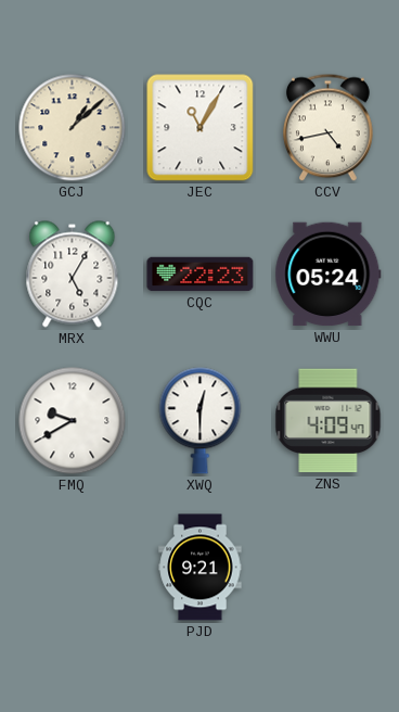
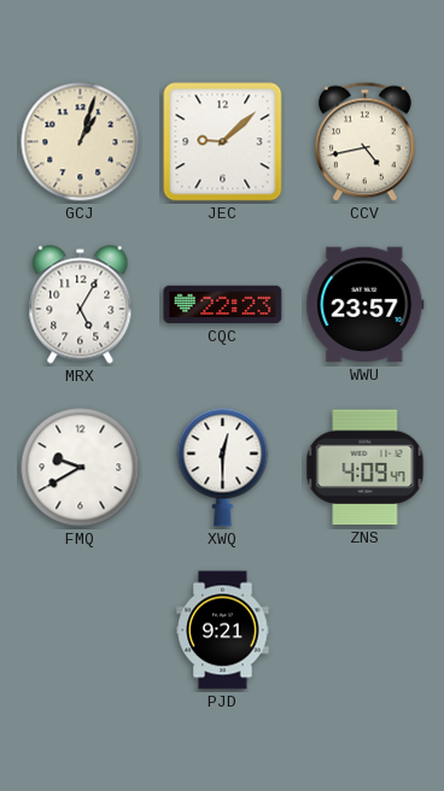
GCJ: 1:08 -> 1:03
JEC: 11:05 -> 9:08
WWU: 05:24 -> 23:57
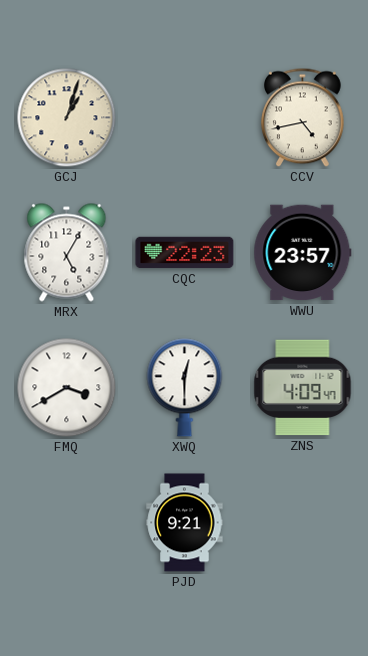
JEC: 9:08 -> none
FMQ: 9:40 -> 3:40
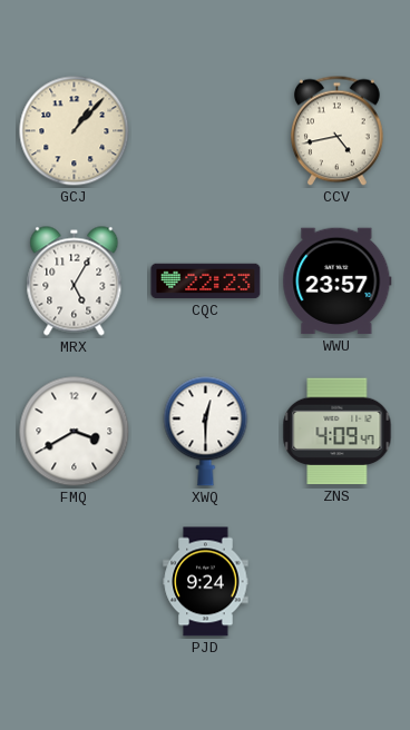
GCJ: 1:03 -> 1:07
PJD: 9:21 -> 9:24
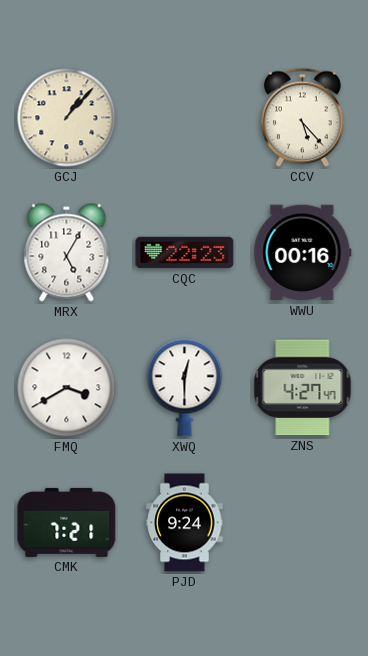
CCV: 4:43 -> 5:23
WWU: 23:57 -> 00:16
ZNS: 4:09 -> 4:27
CMK: none -> 7:21
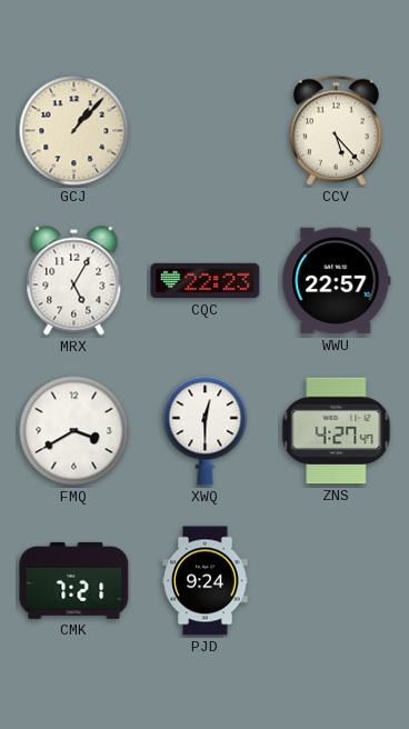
WWU: 00:16 -> 22:57
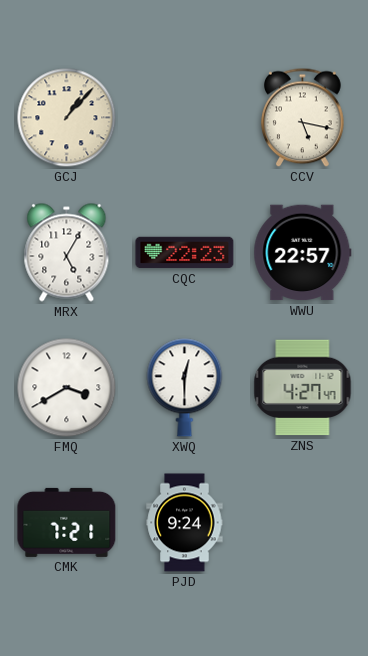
CCV: 5:23 -> 5:17
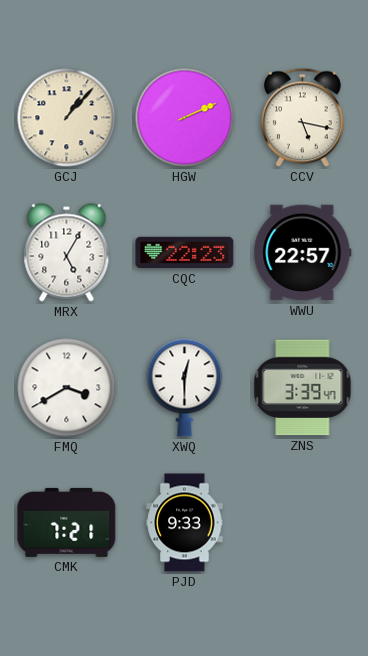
HGW: none -> 2:11
ZNS: 4:27 -> 3:39
PJD: 9:24 -> 9:33
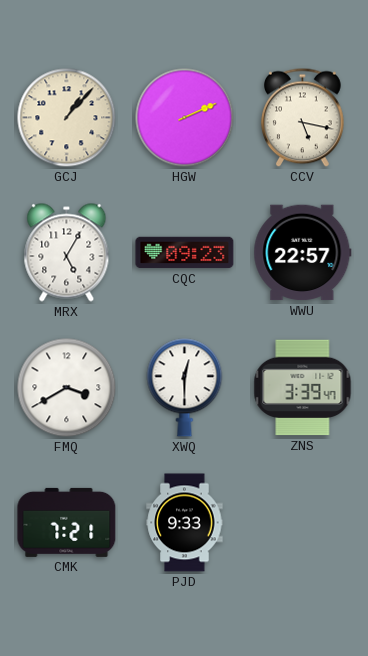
CQC: 22:23 -> 09:23
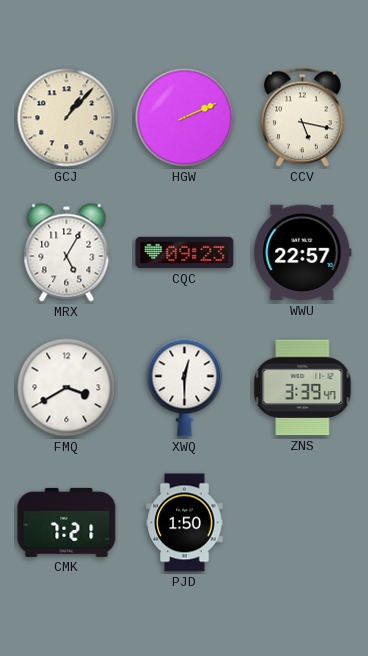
PJD: 9:33 -> 1:50
